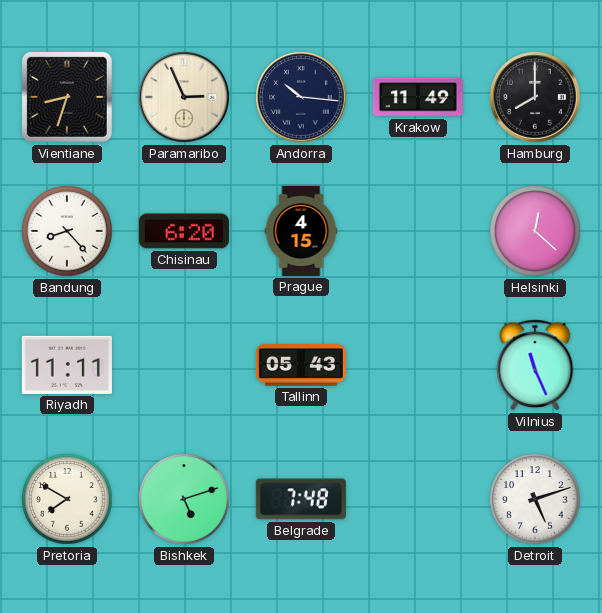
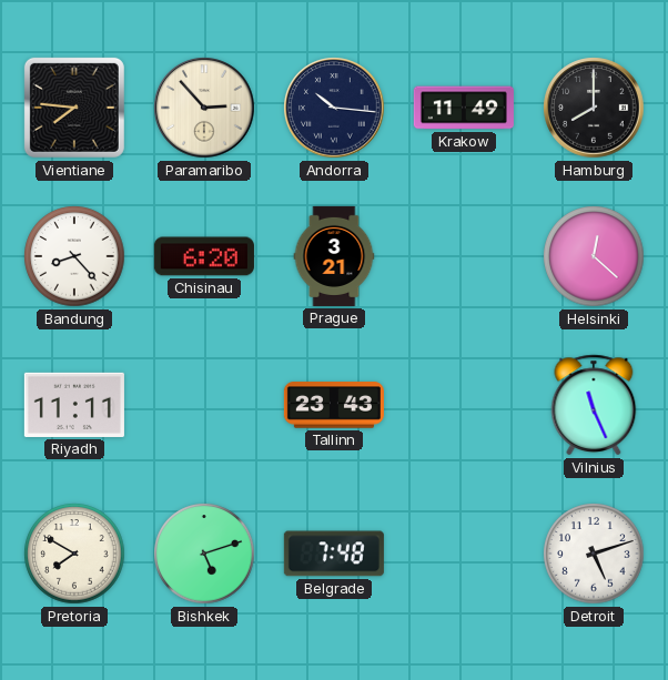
Vientiane: 8:33 -> 7:46
Paramaribo: 2:56 -> 2:53
Prague: 4:15 -> 3:21
Tallinn: 05:43 -> 23:43
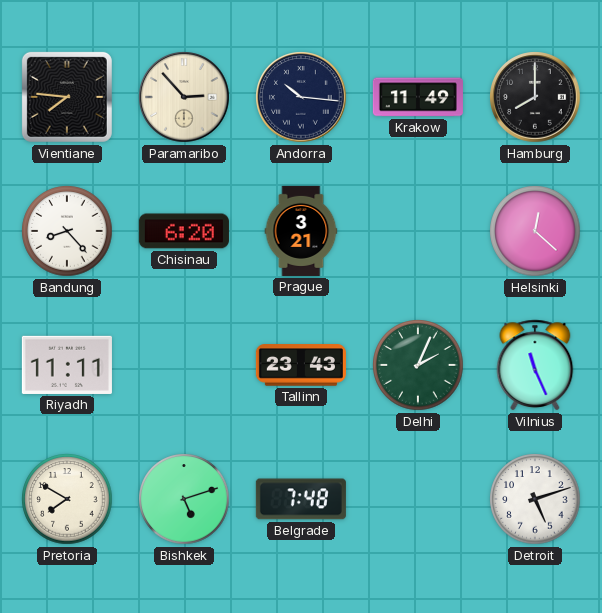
Delhi: none -> 2:04
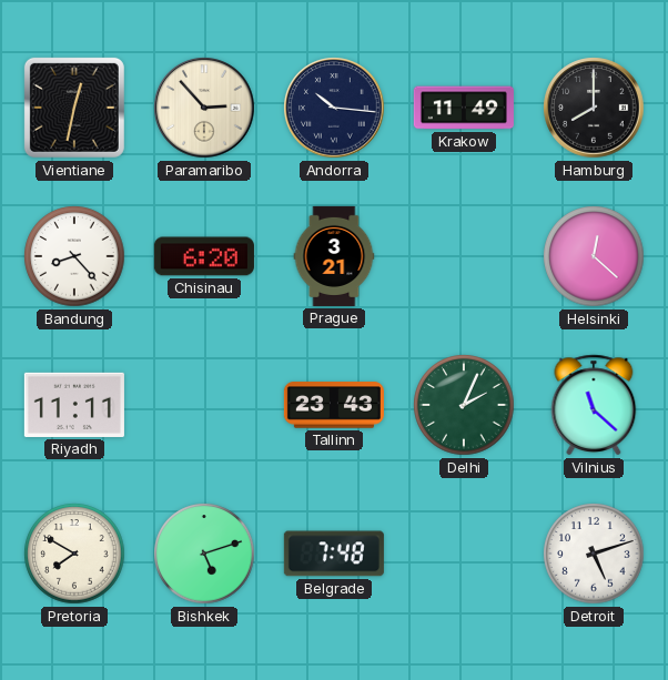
Vientiane: 7:46 -> 12:32
Vilnius: 11:26 -> 11:22
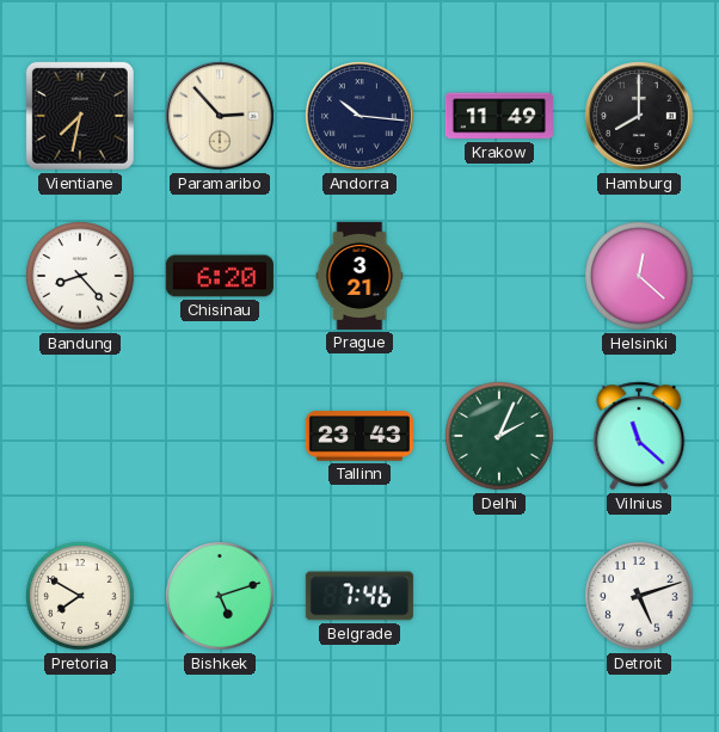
Vientiane: 12:32 -> 7:32
Riyadh: 11:11 -> none
Belgrade: 7:48 -> 7:46
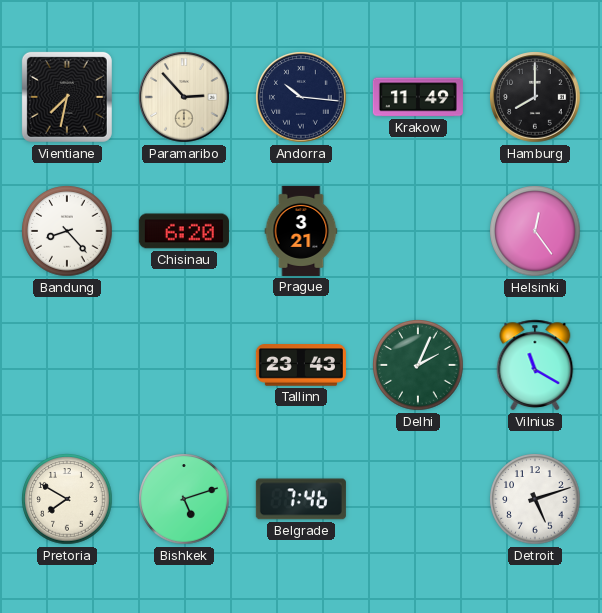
Helsinki: 12:22 -> 12:24
Vilnius: 11:22 -> 11:20
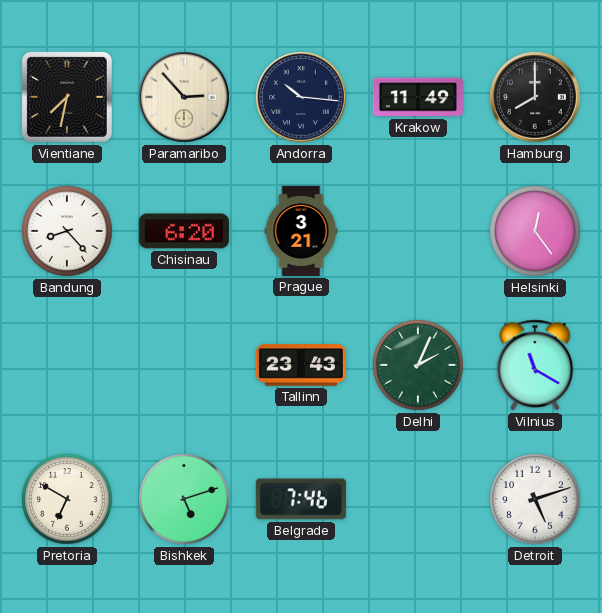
Pretoria: 7:50 -> 6:50
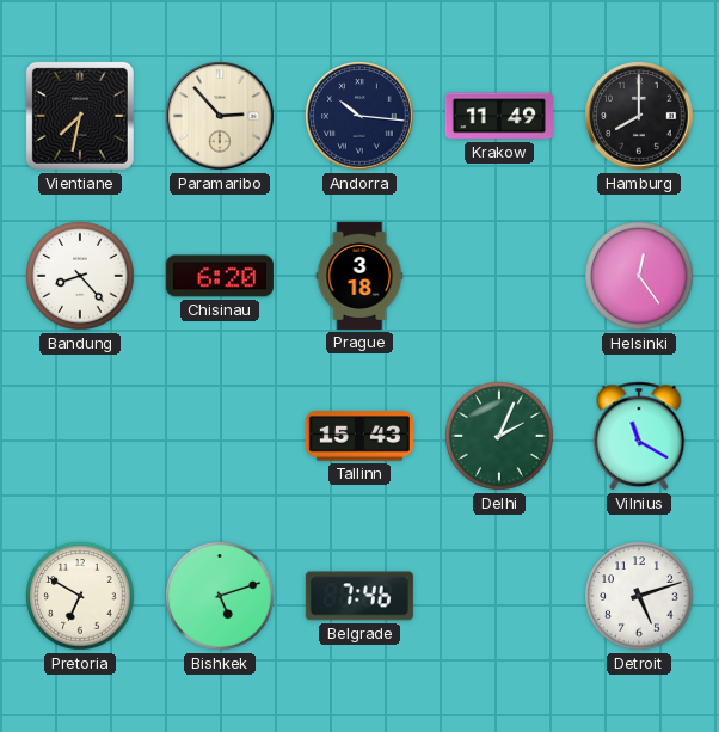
Prague: 3:21 -> 3:18
Tallinn: 23:43 -> 15:43
